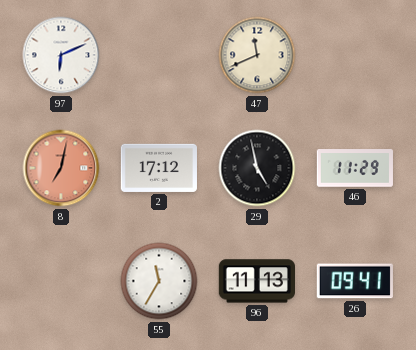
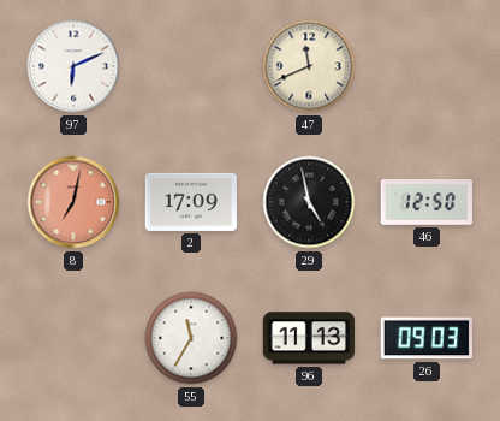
2: 17:12 -> 17:09
46: 11:29 -> 12:50
26: 09:41 -> 09:03
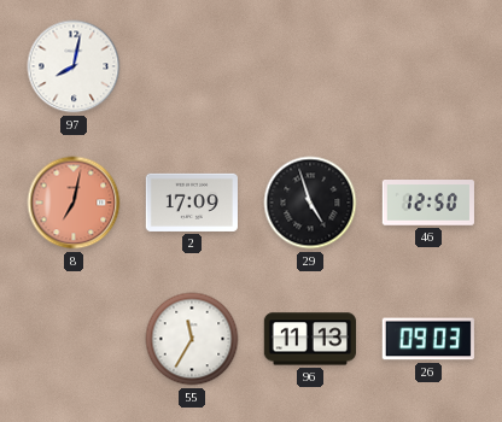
97: 6:11 -> 8:02
47: 11:41 -> none
29: 4:58 -> 4:57
